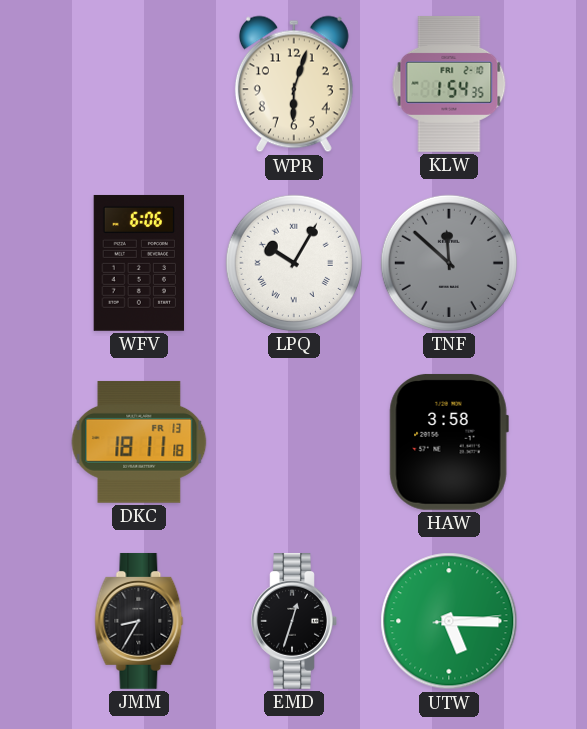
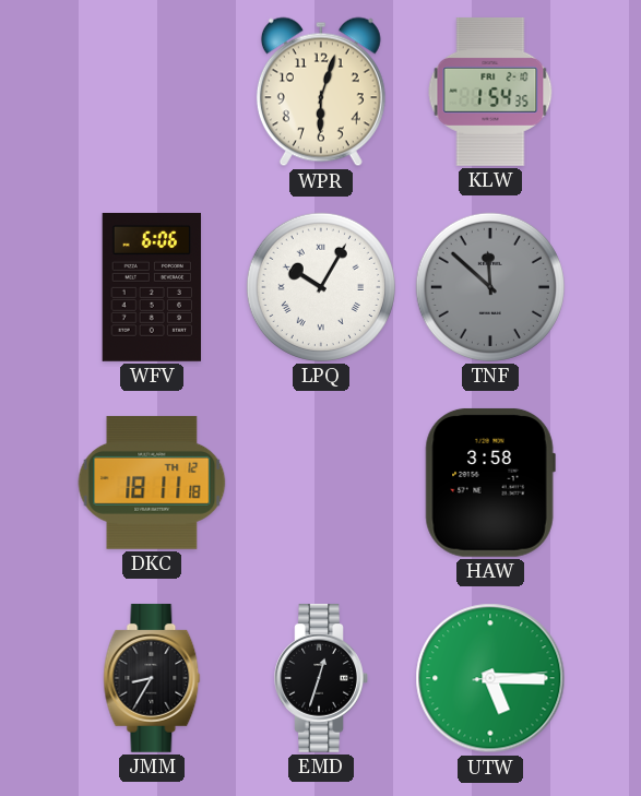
DKC date: FR 13 -> TH 12
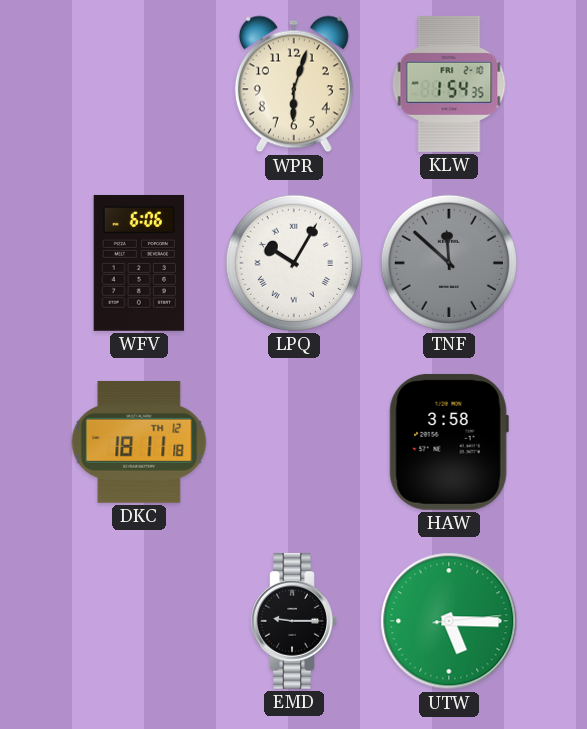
JMM: 8:35 -> none
EMD: 12:33 -> 9:15
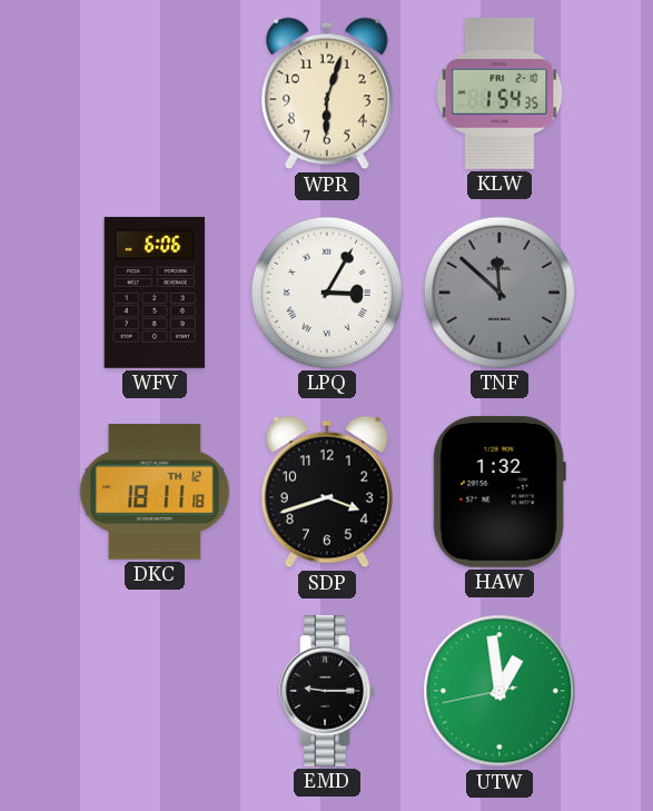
LPQ: 10:05 -> 3:05
SDP: none -> 3:42
HAW: 3:58 -> 1:32
UTW: 5:15 -> 12:58
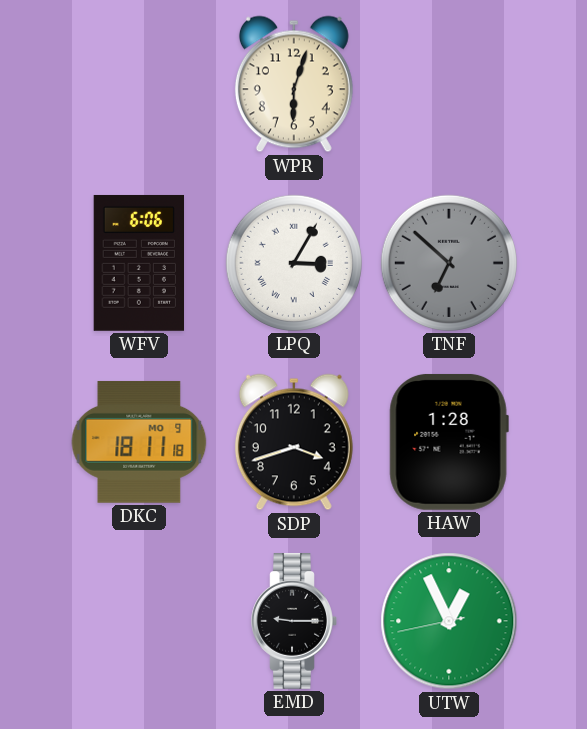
KLW: 1:54 -> none
TNF: 11:52 -> 6:52
DKC date: TH 12 -> MO 9
HAW: 1:32 -> 1:28
UTW: 12:58 -> 12:55
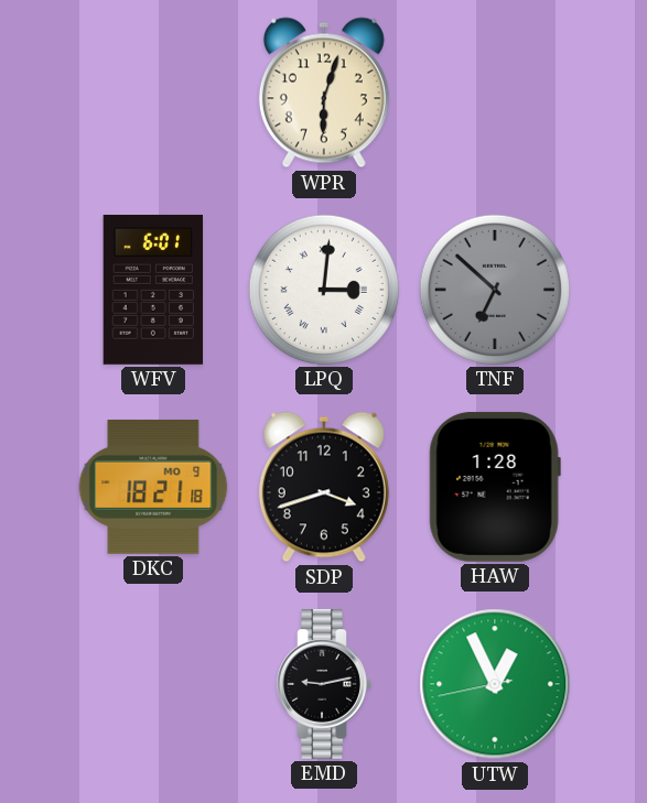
WFV: 6:06 -> 6:01
LPQ: 3:05 -> 3:01
DKC: 18:11 -> 18:21
EMD: 9:15 -> 9:13
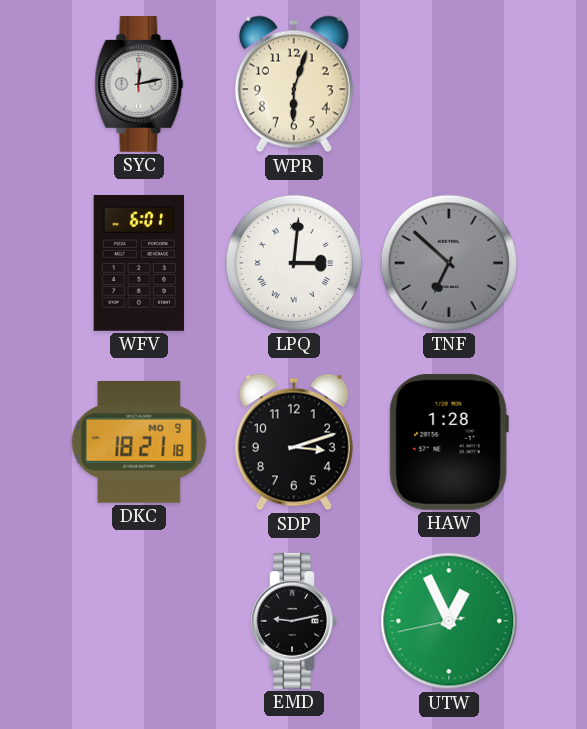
SYC: none -> 12:13
SDP: 3:42 -> 3:12
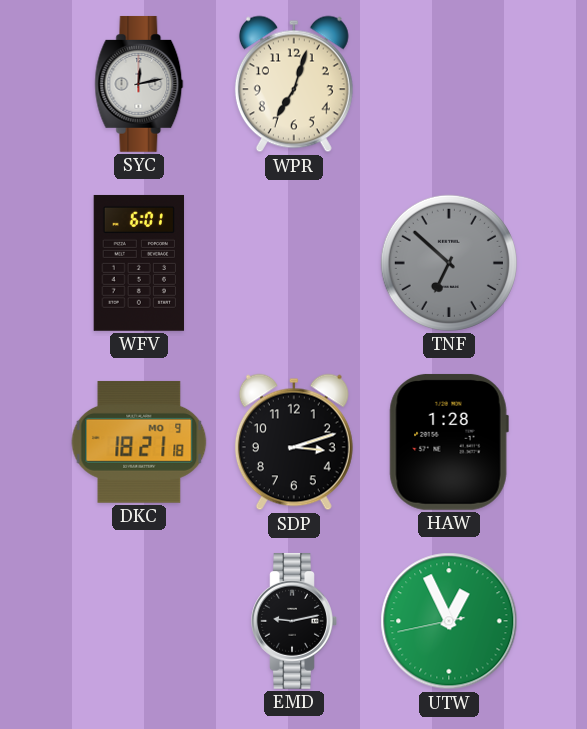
WPR: 6:03 -> 7:03
LPQ: 3:01 -> none
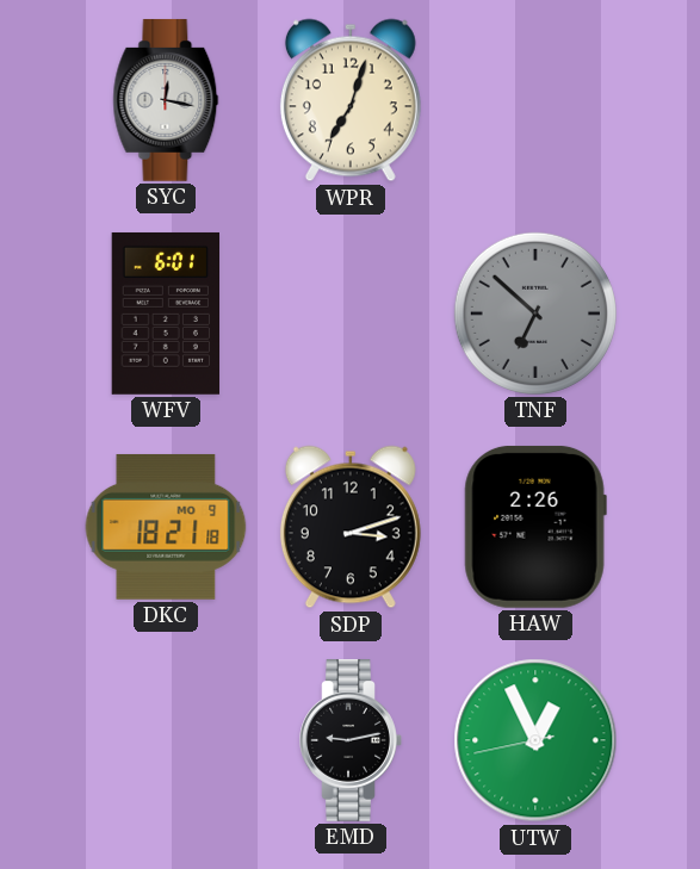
SYC: 12:13 -> 12:17
HAW: 1:28 -> 2:26
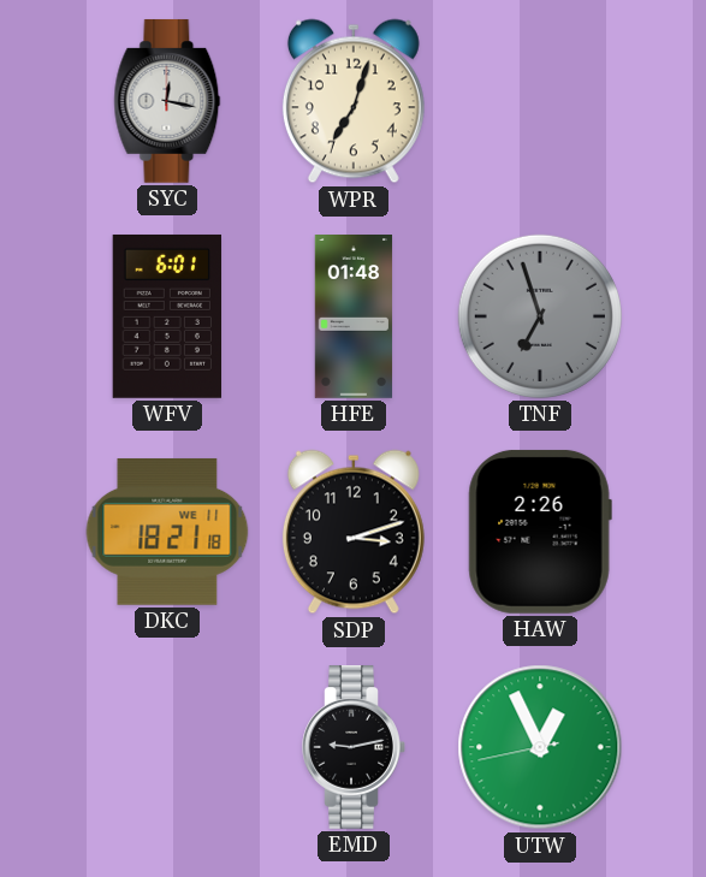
HFE: none -> 01:48
TNF: 6:52 -> 6:57
DKC date: MO 9 -> WE 11
